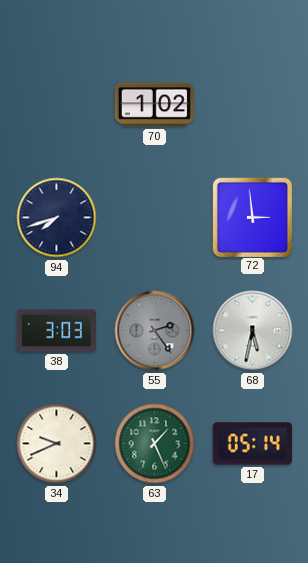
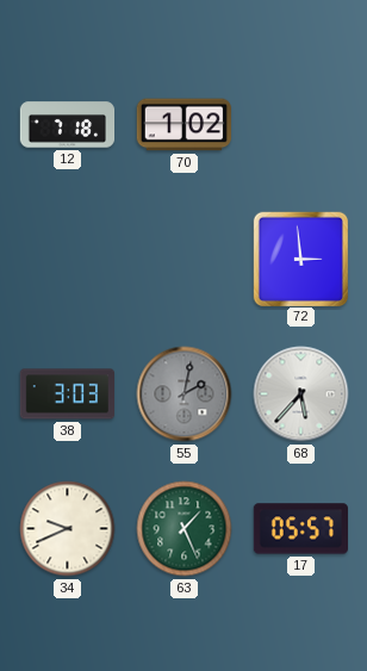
12: none -> 7:18
94: 7:42 -> none
55: 2:24 -> 2:02
68: 5:32 -> 5:37
17: 05:14 -> 05:57
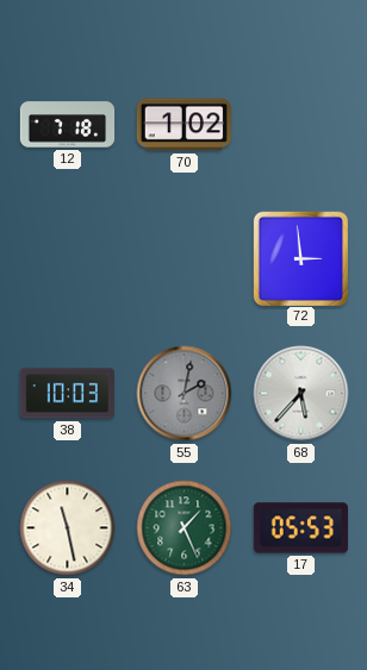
38: 3:03 -> 10:03
34: 9:41 -> 11:28
17: 05:57 -> 05:53
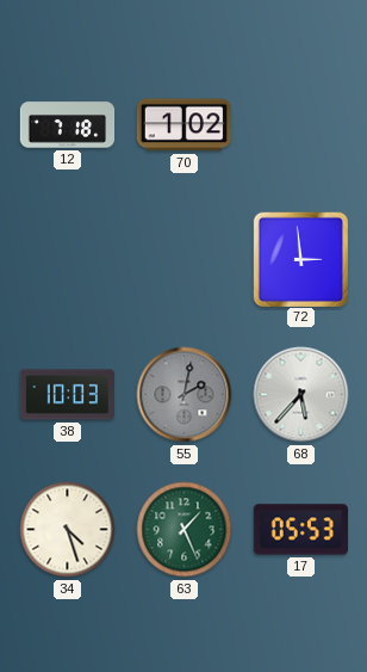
34: 11:28 -> 4:27
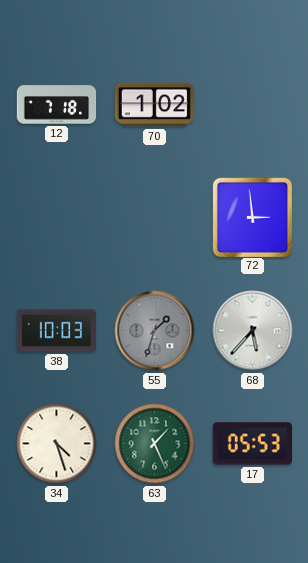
55: 2:02 -> 1:33
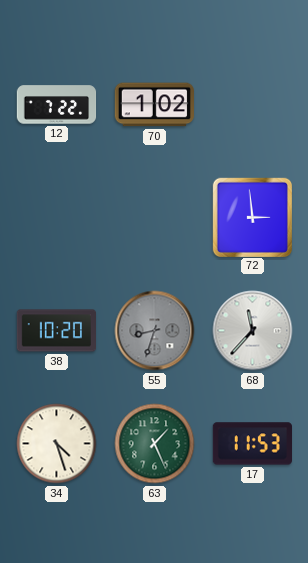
12: 7:18 -> 7:22
38: 10:03 -> 10:20
55: 1:33 -> 8:33
68: 5:37 -> 11:37
17: 05:53 -> 11:53
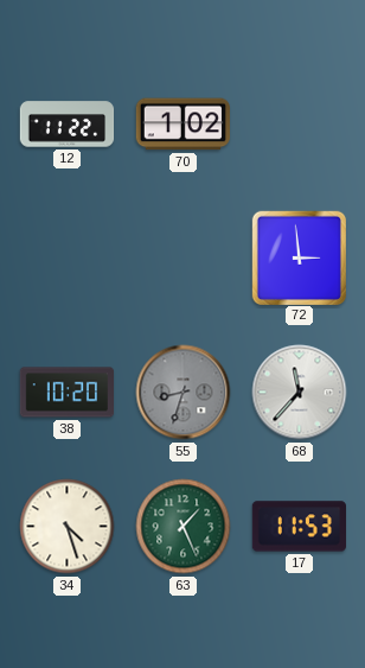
12: 7:22 -> 11:22
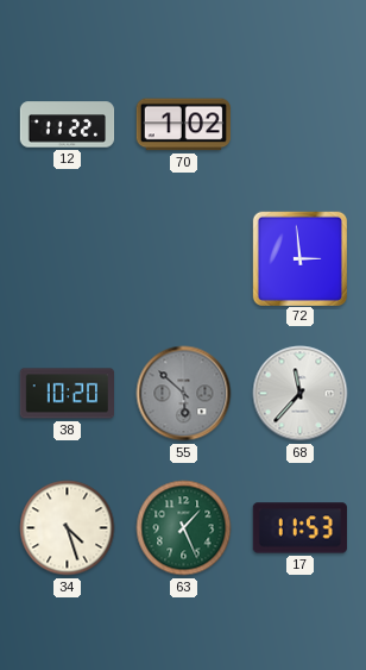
55: 8:33 -> 5:52
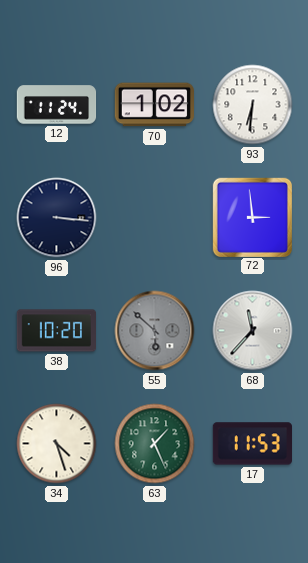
12: 11:22 -> 11:24
93: none -> 6:31
96: none -> 3:16
